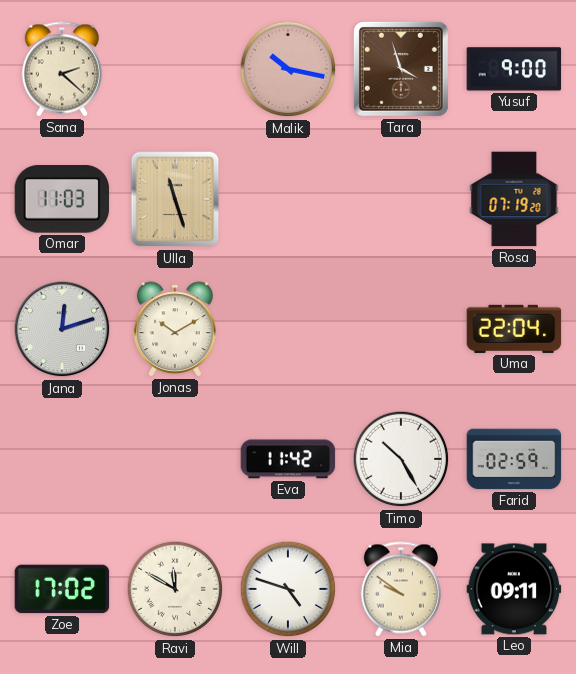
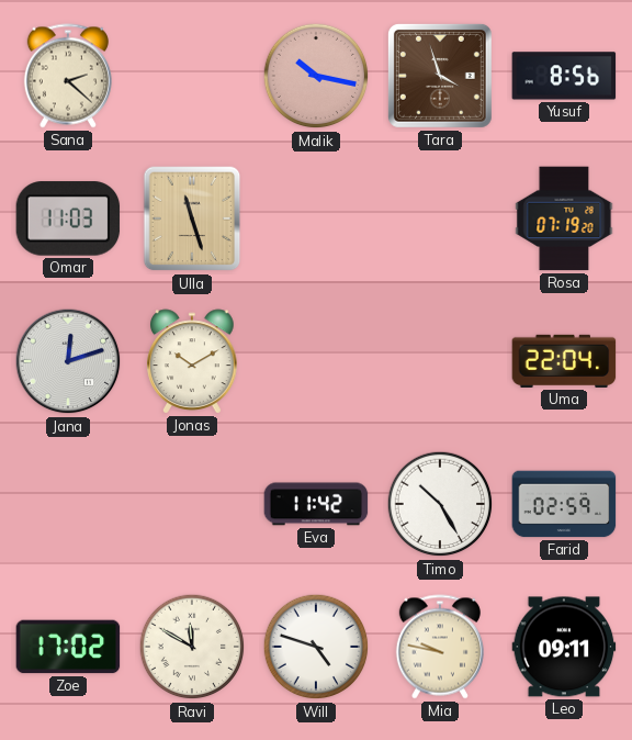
Yusuf: 9:00 -> 8:56
Mia: 9:51 -> 9:47
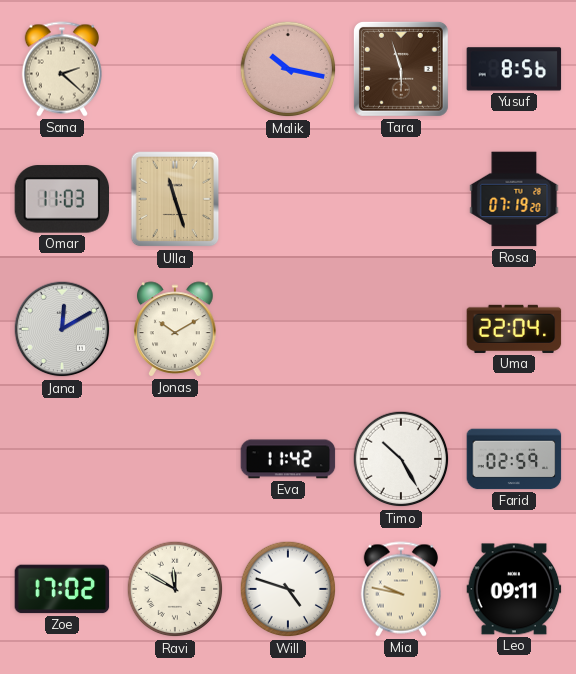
Tara: 3:57 -> 5:57
Jana: 12:12 -> 12:10
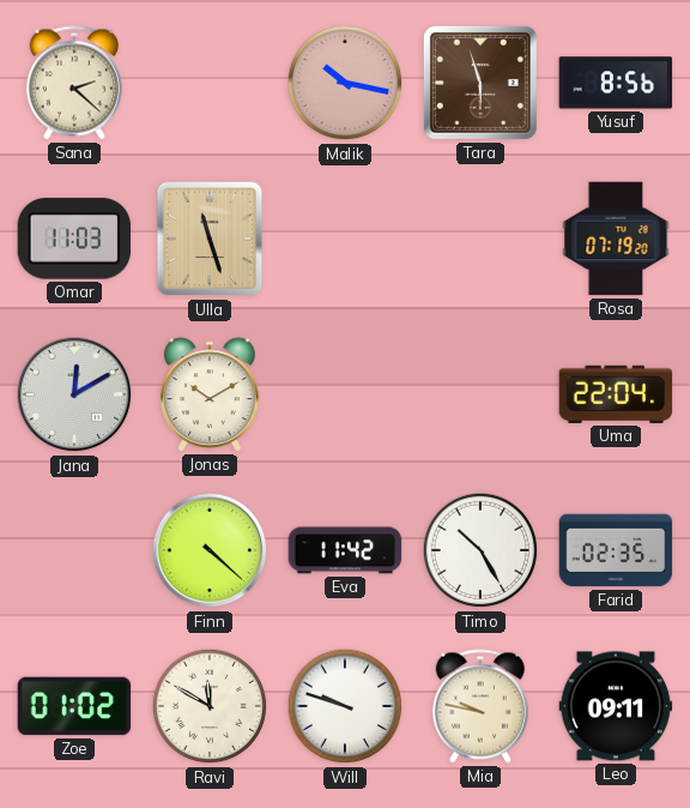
Finn: none -> 4:22
Farid: 02:59 -> 02:35
Zoe: 17:02 -> 01:02
Will: 4:48 -> 9:48
